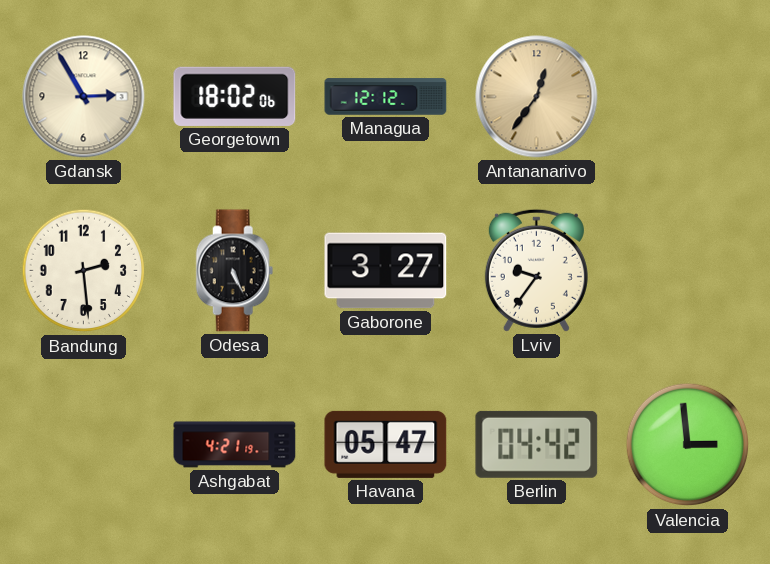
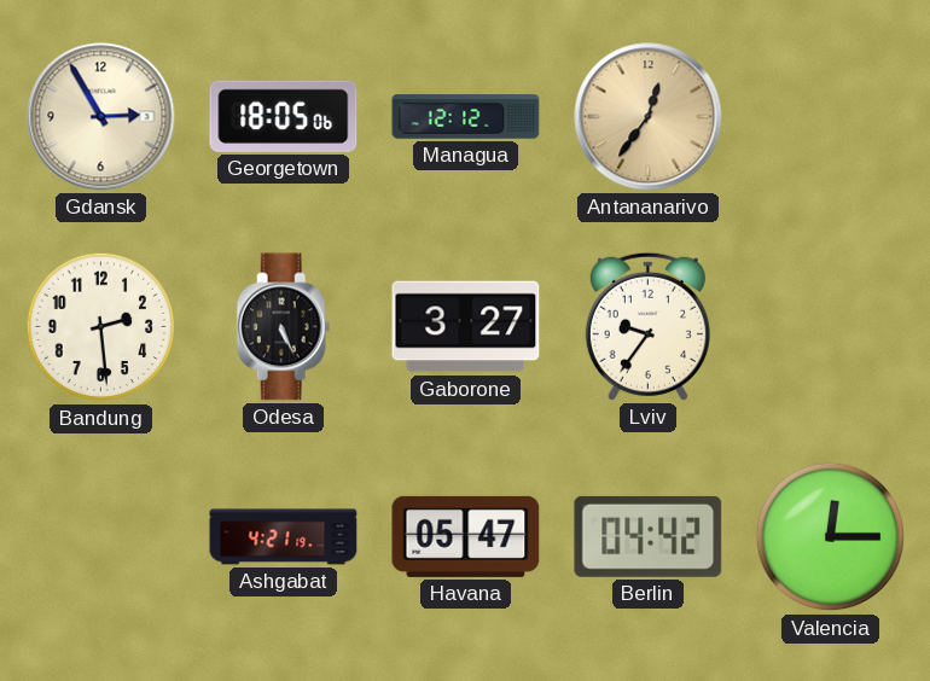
Georgetown: 18:02 -> 18:05
Valencia: 2:59 -> 12:15
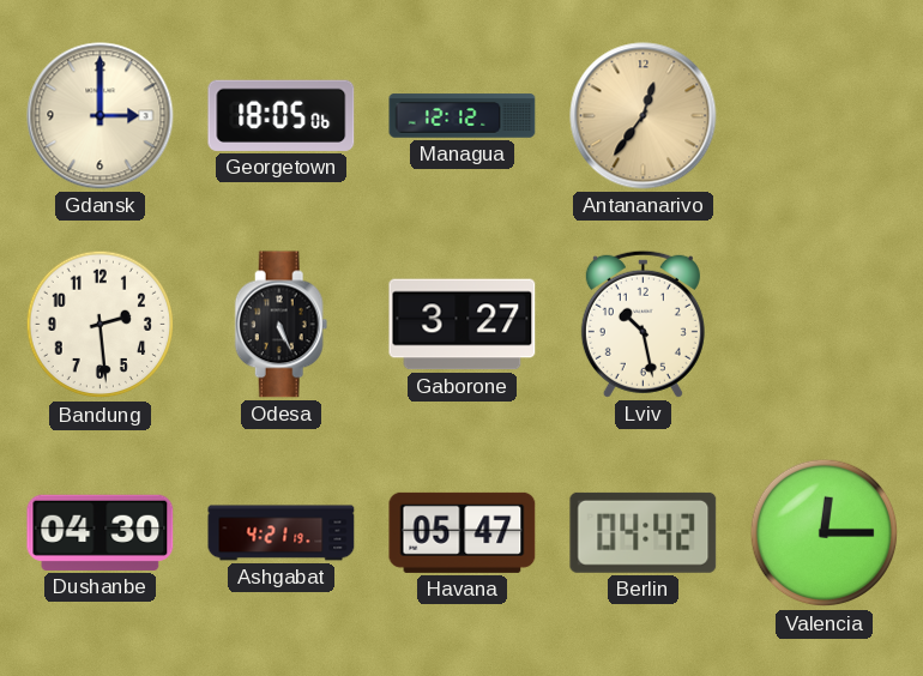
Gdansk: 2:55 -> 3:00
Lviv: 9:36 -> 10:28
Dushanbe: none -> 04:30
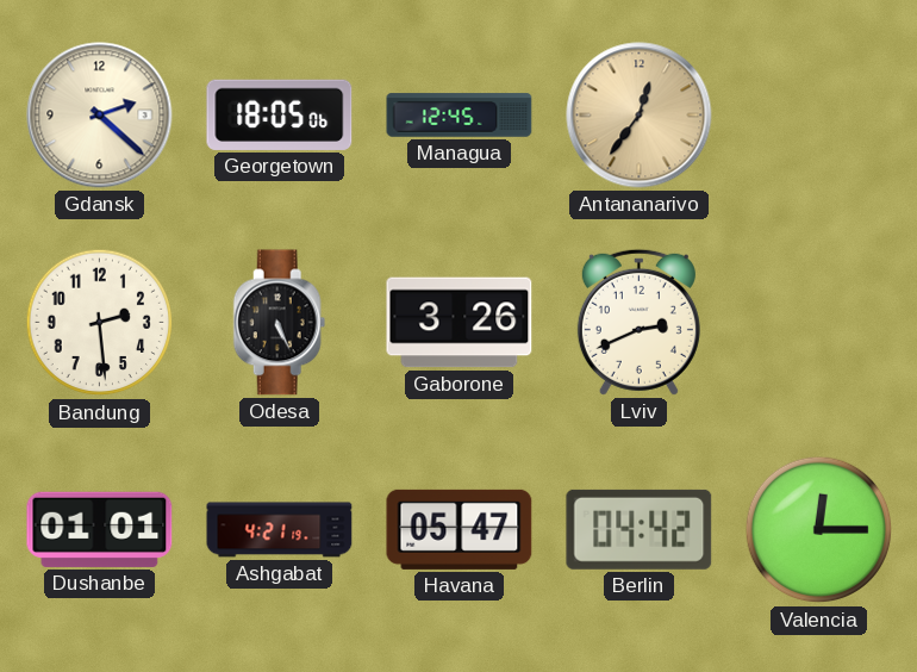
Gdansk: 3:00 -> 2:22
Managua: 12:12 -> 12:45
Gaborone: 3:27 -> 3:26
Lviv: 10:28 -> 2:41
Dushanbe: 04:30 -> 01:01
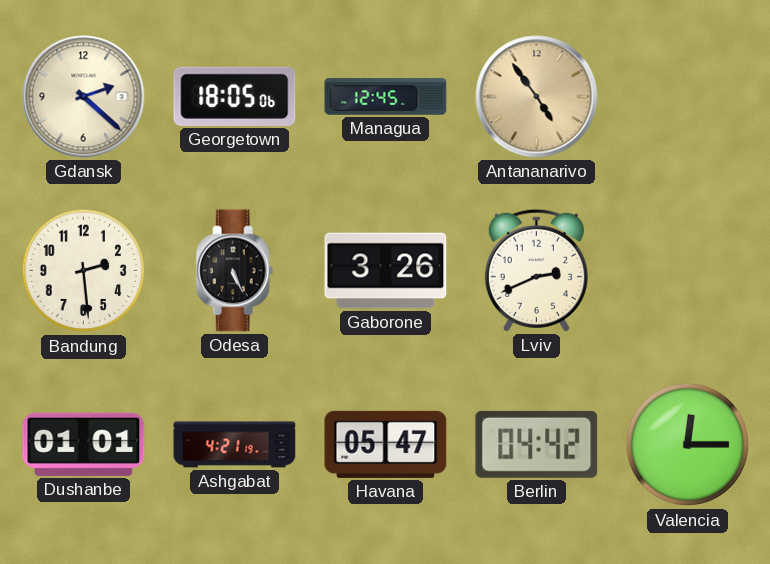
Antananarivo: 12:36 -> 4:54
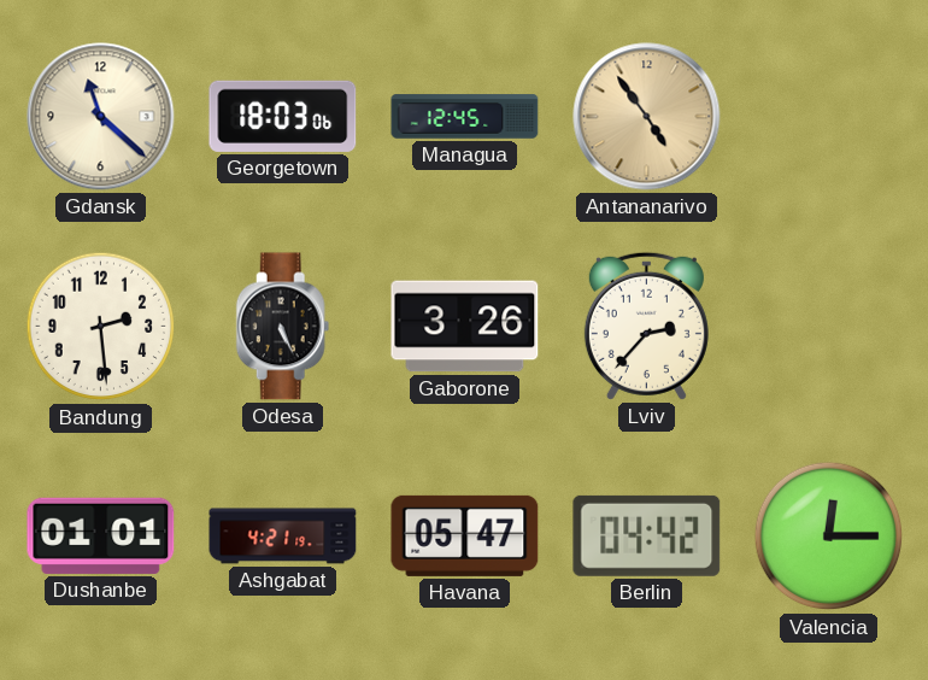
Gdansk: 2:22 -> 11:22
Georgetown: 18:05 -> 18:03
Lviv: 2:41 -> 2:37
